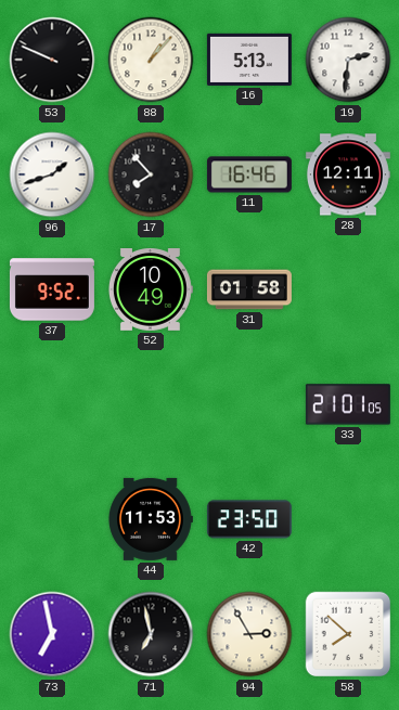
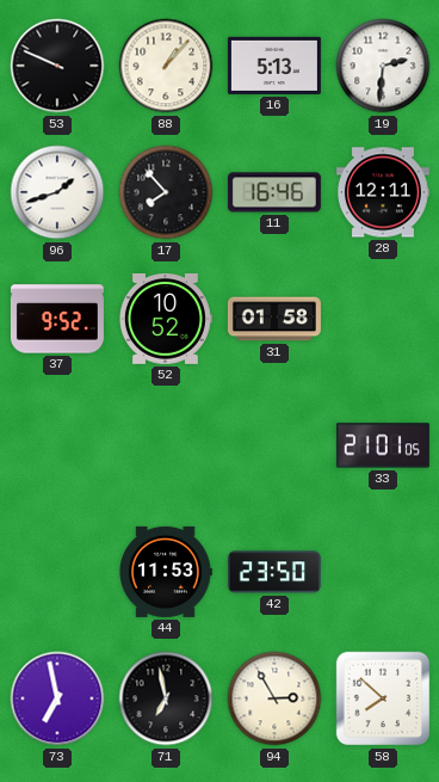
52: 10:49 -> 10:52
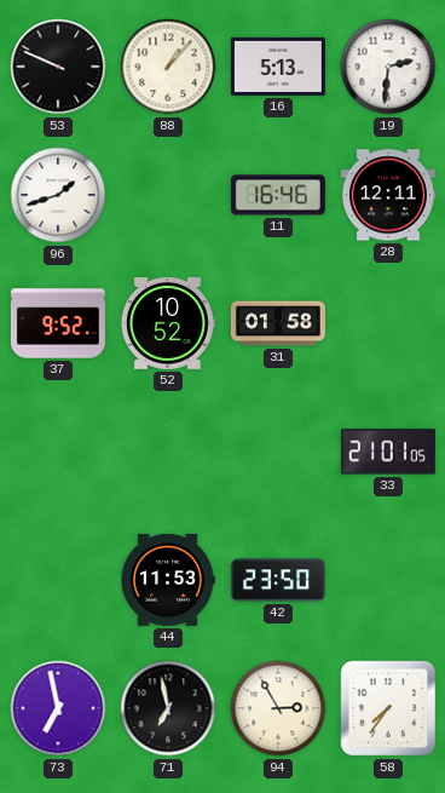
17: 7:53 -> none
58: 7:52 -> 7:36
